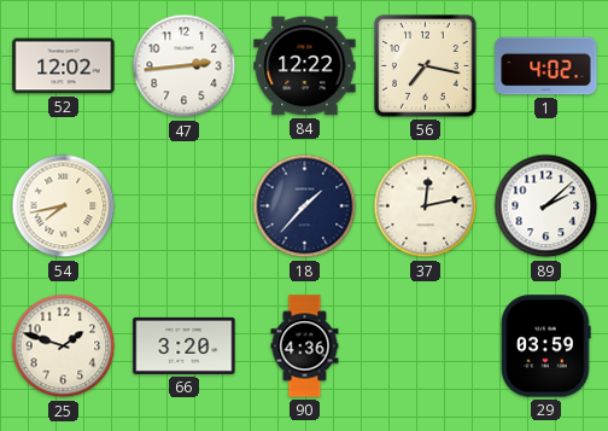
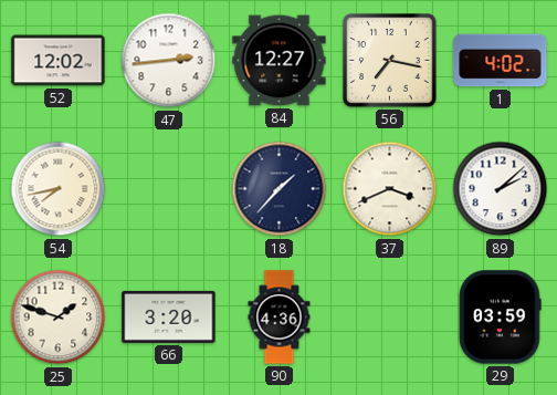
84: 12:22 -> 12:27
37: 12:13 -> 3:41
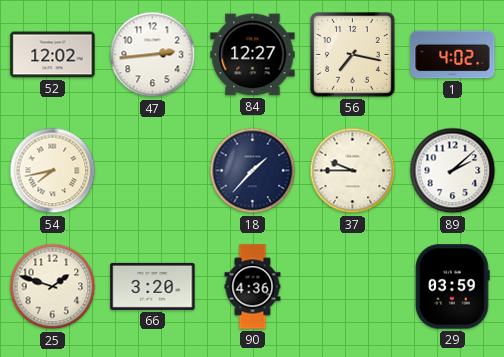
37: 3:41 -> 9:45
